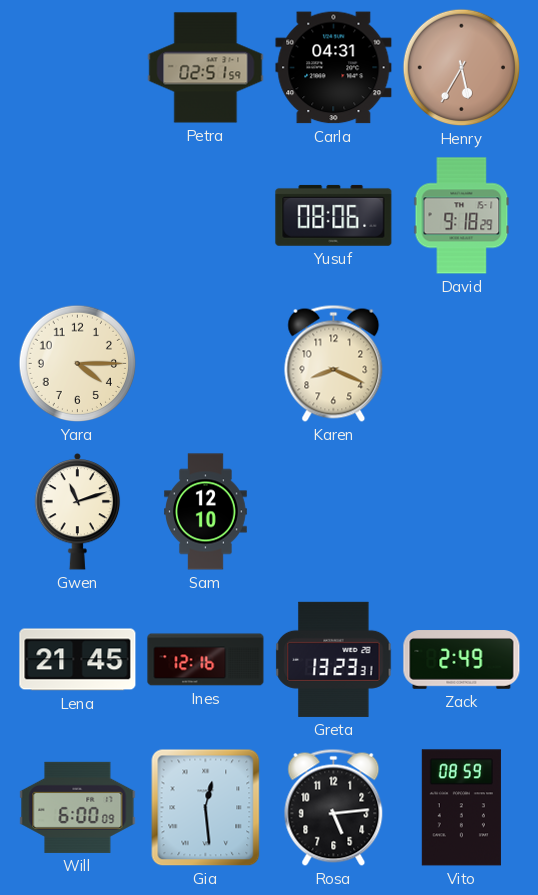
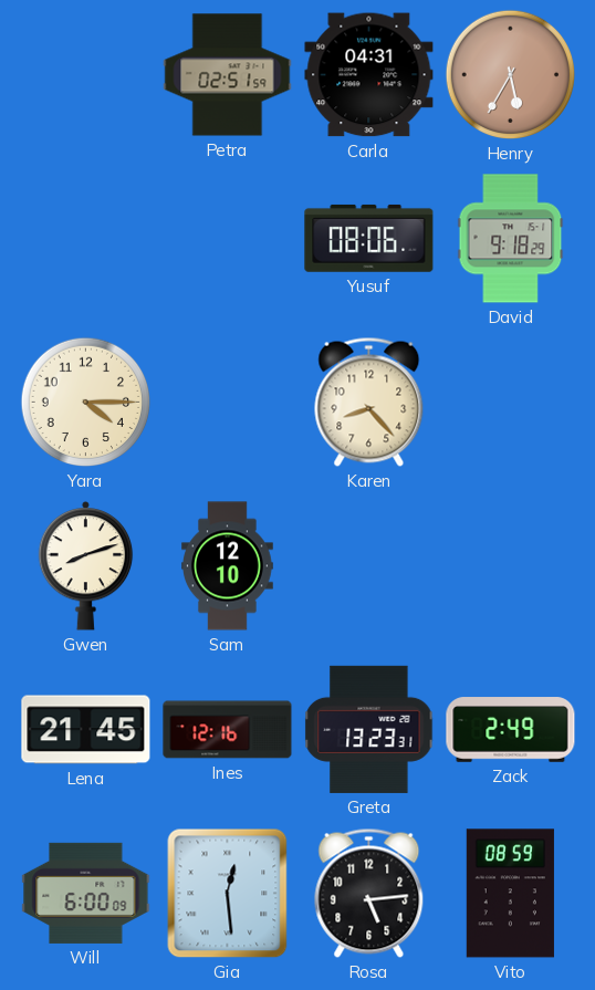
Karen: 8:19 -> 8:23
Gwen: 11:12 -> 8:12
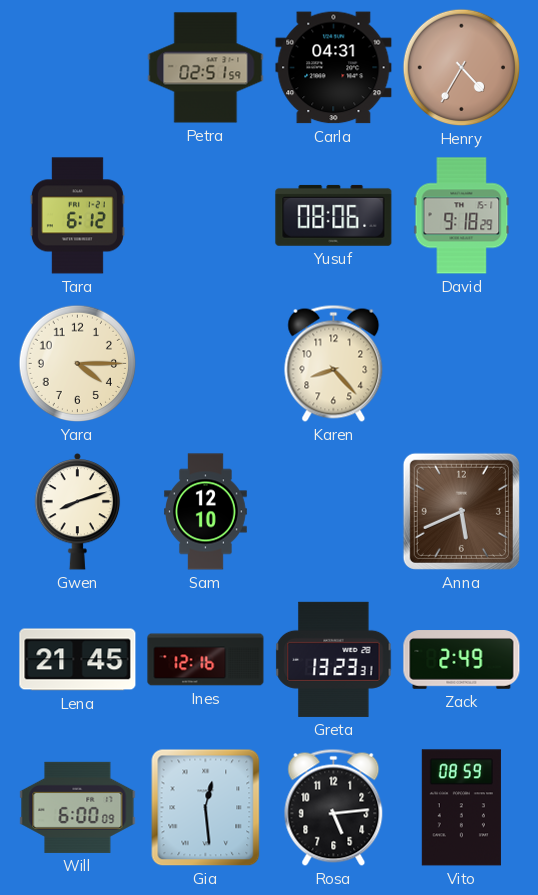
Henry: 5:35 -> 4:35
Tara: none -> 6:12
Anna: none -> 5:41
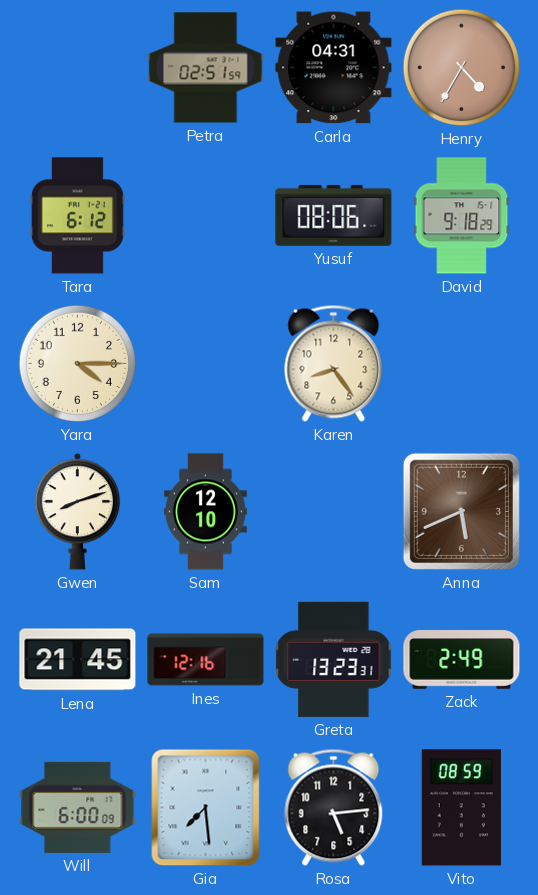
Karen: 8:23 -> 8:24
Gia: 12:29 -> 7:29
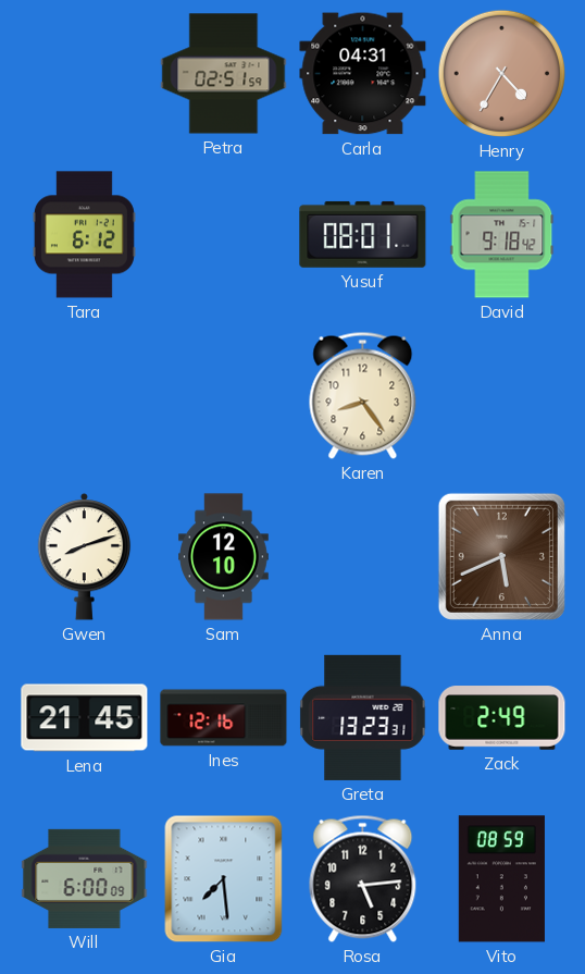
Yusuf: 08:06 -> 08:01
David: 9:18:29 -> 9:18:42
Yara: 4:15 -> none
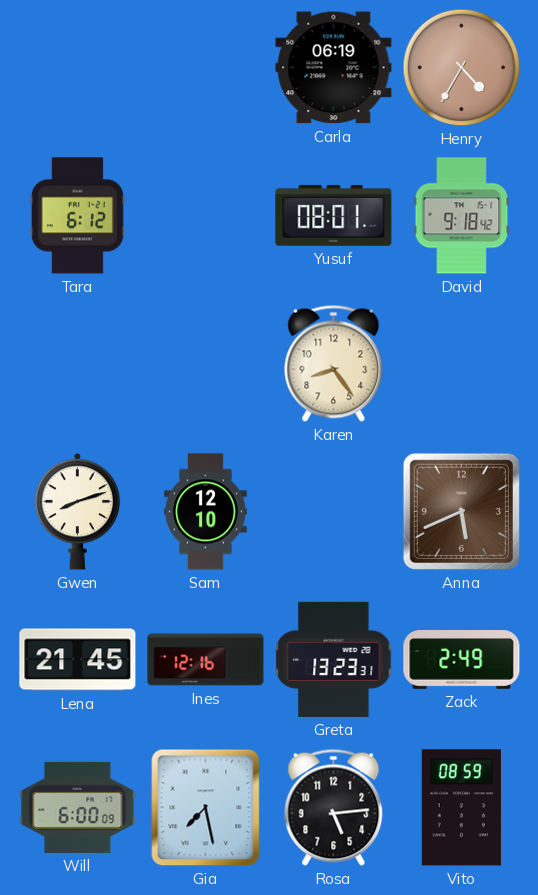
Petra: 02:51 -> none
Carla: 04:31 -> 06:19
Gia: 7:29 -> 7:28
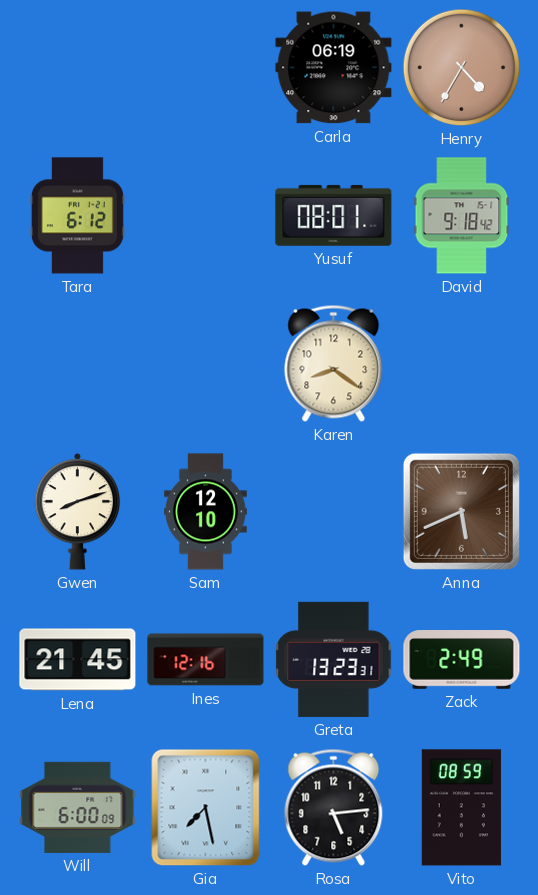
Karen: 8:24 -> 8:21
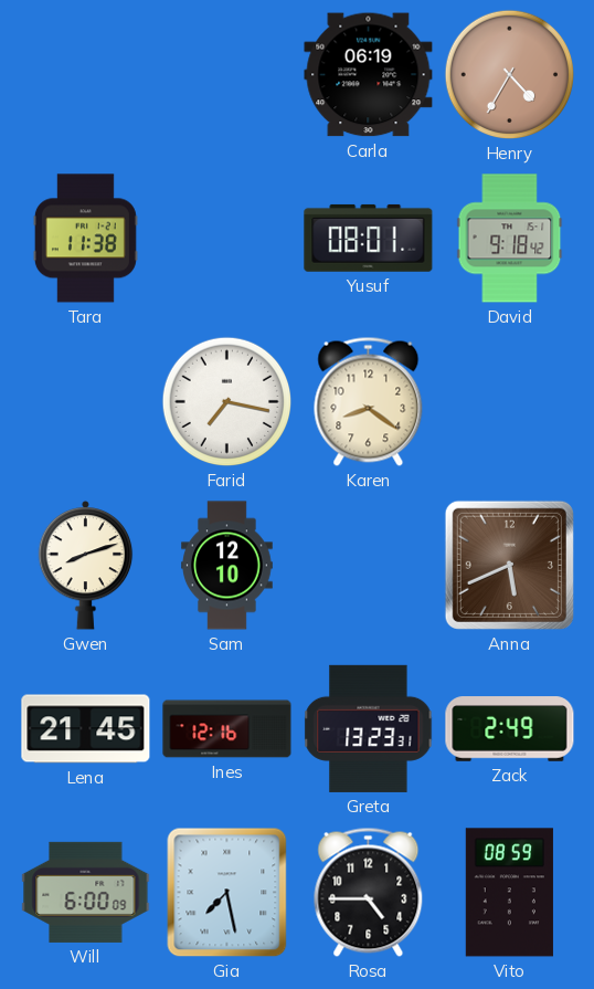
Tara: 6:12 -> 11:38
Farid: none -> 7:17
Rosa: 5:14 -> 4:45
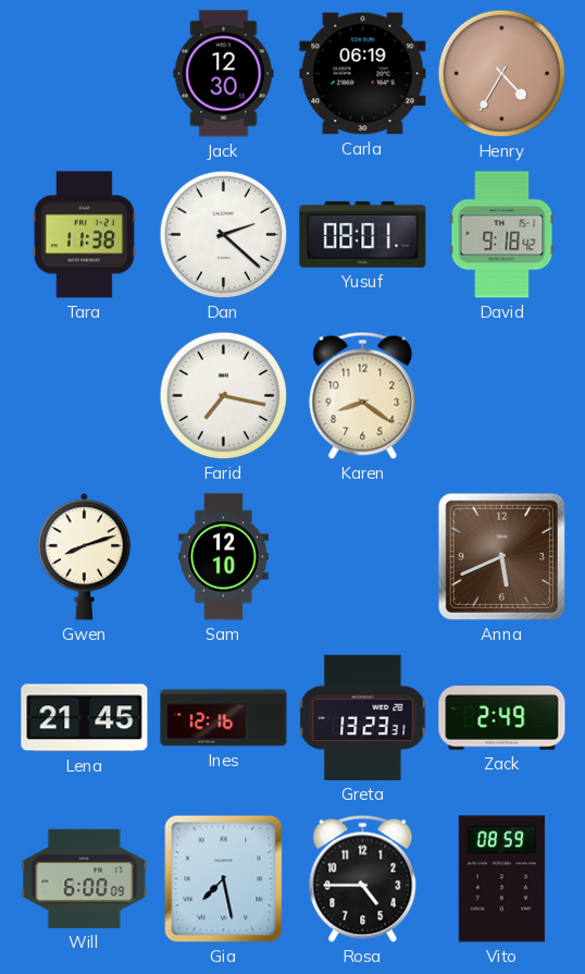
Jack: none -> 12:30
Dan: none -> 2:22
